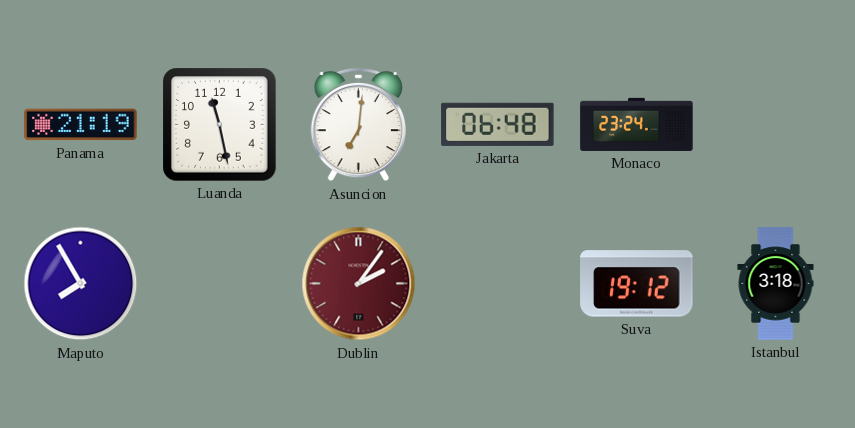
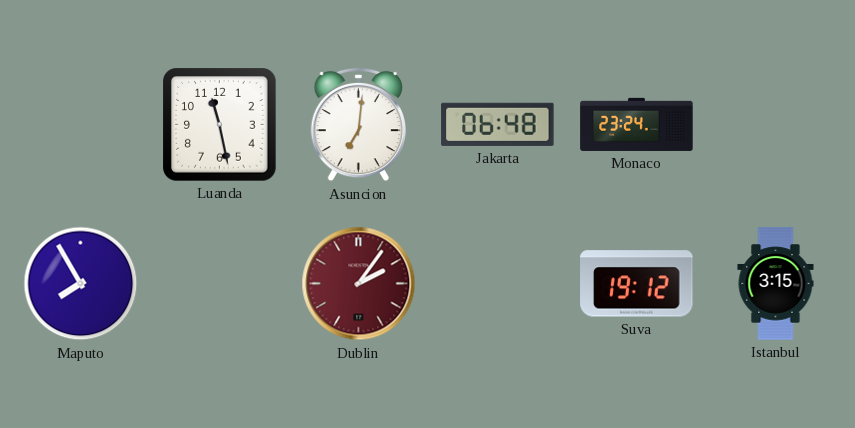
Panama: 21:19 -> none
Istanbul: 3:18 -> 3:15
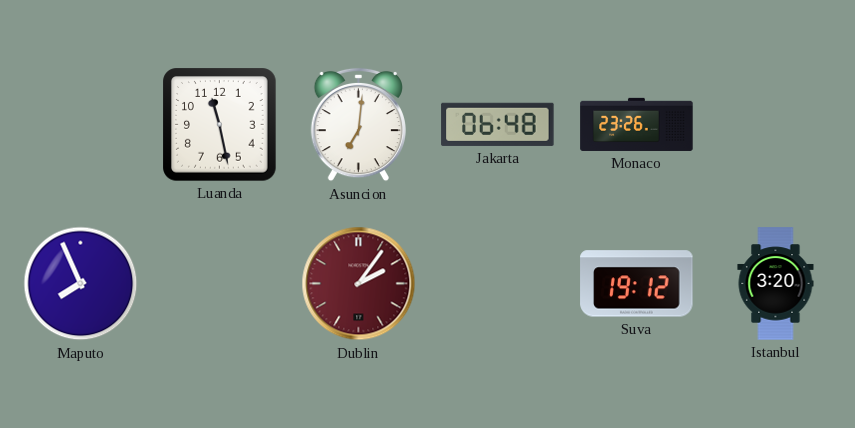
Monaco: 23:24 -> 23:26
Maputo: 7:55 -> 7:56
Istanbul: 3:15 -> 3:20
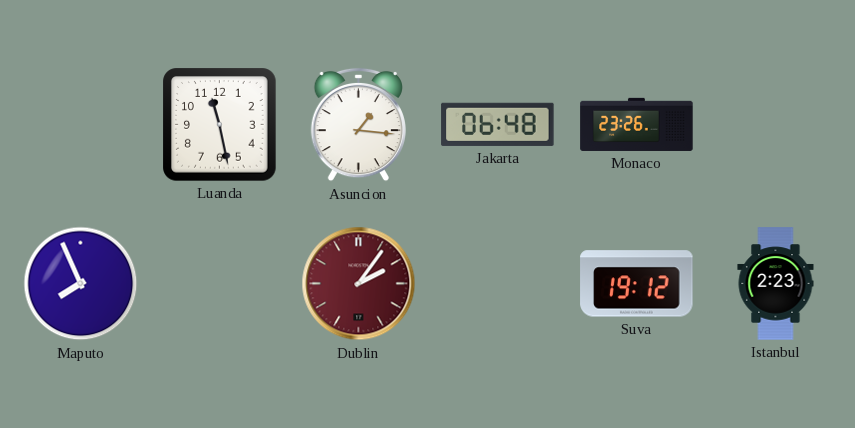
Asuncion: 7:01 -> 1:16
Istanbul: 3:20 -> 2:23
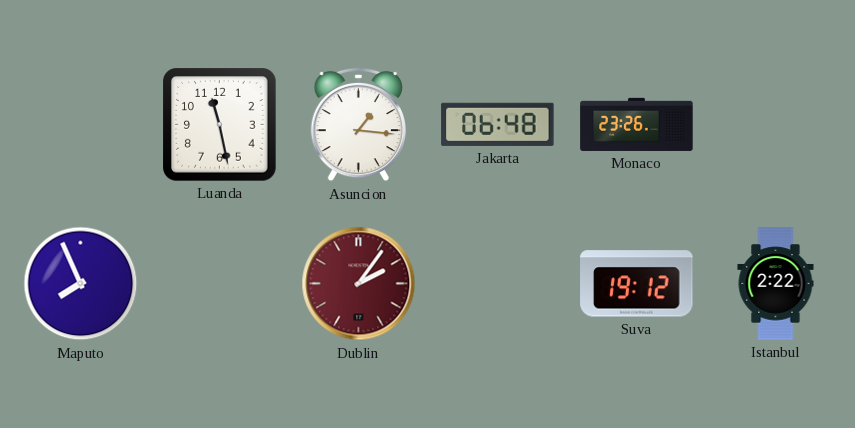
Istanbul: 2:23 -> 2:22
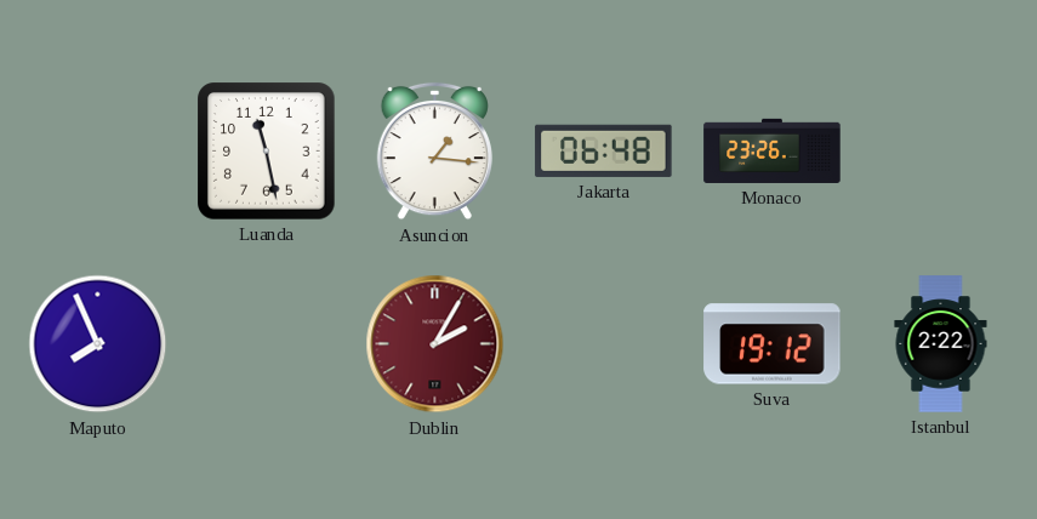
Dublin: 2:06 -> 2:05
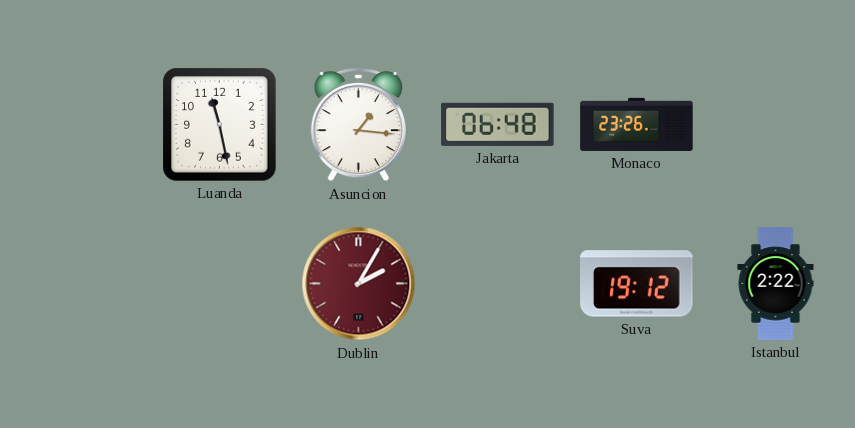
Maputo: 7:56 -> none
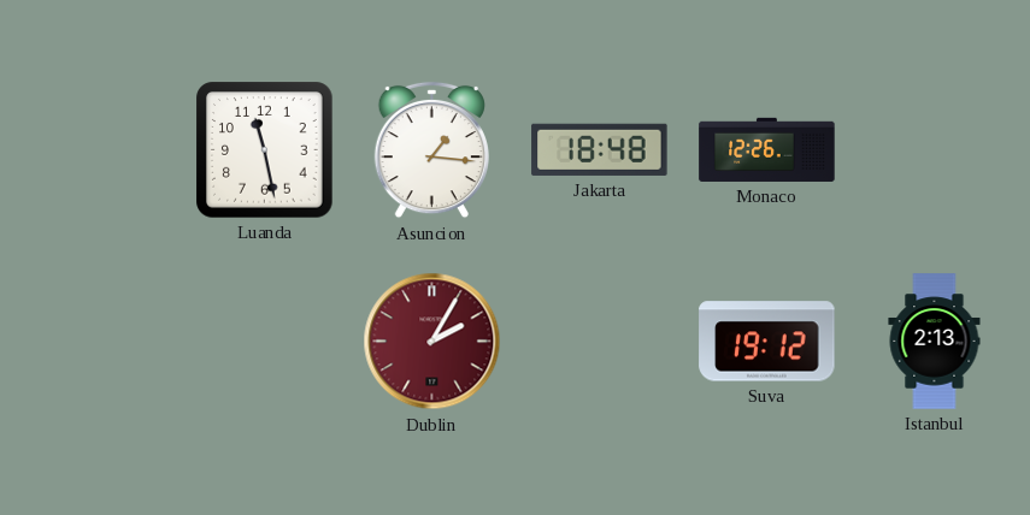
Jakarta: 06:48 -> 18:48
Monaco: 23:26 -> 12:26
Istanbul: 2:22 -> 2:13
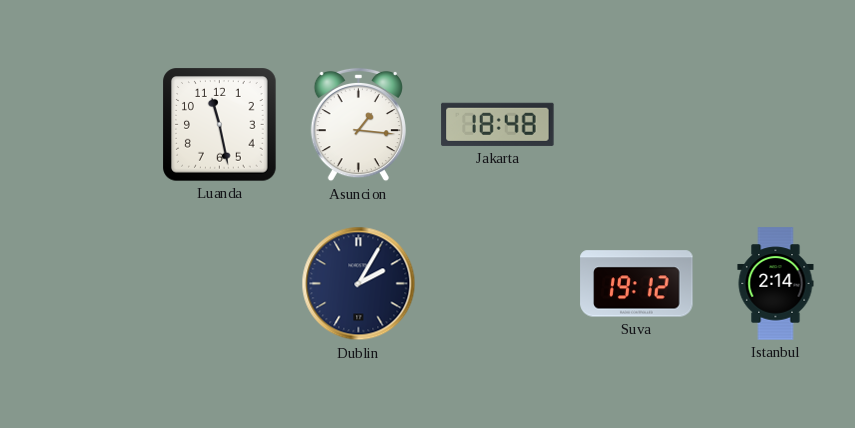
Monaco: 12:26 -> none
Dublin dial: burgundy -> navy
Istanbul: 2:13 -> 2:14
